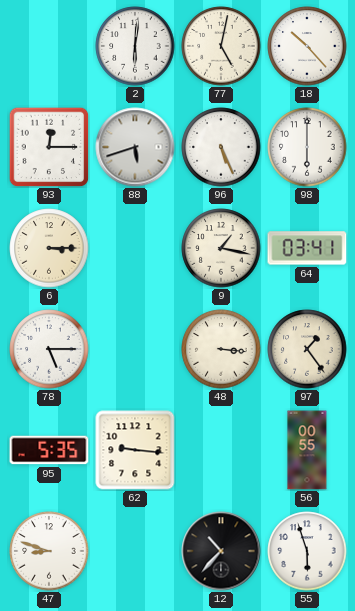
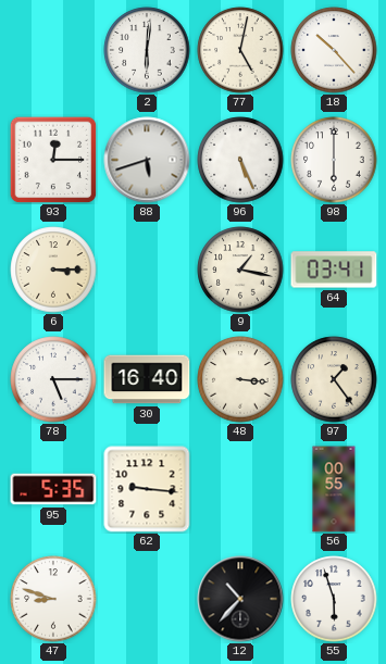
30: none -> 16:40
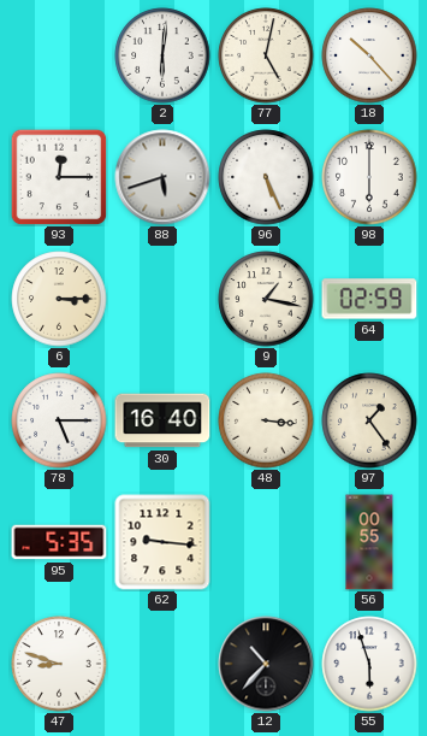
64: 03:41 -> 02:59
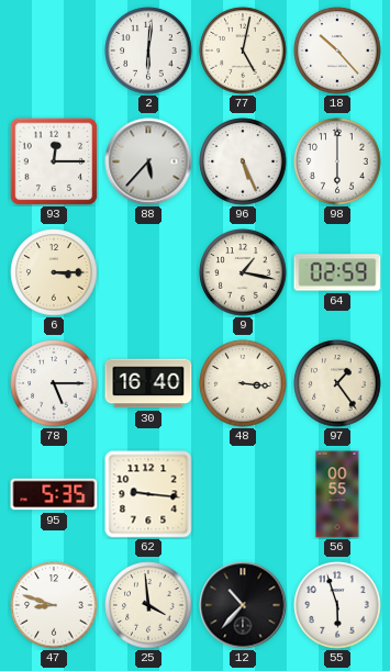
88: 5:42 -> 5:37
25: none -> 3:59
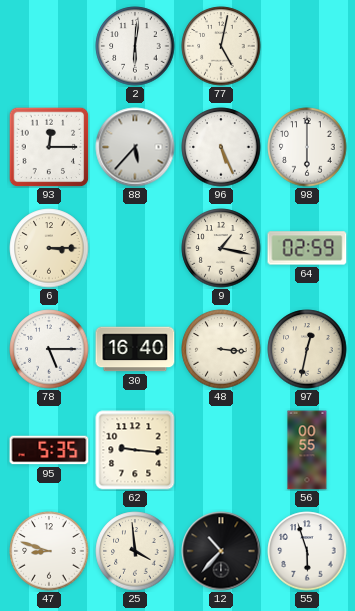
18: 10:23 -> none
97: 1:24 -> 12:32
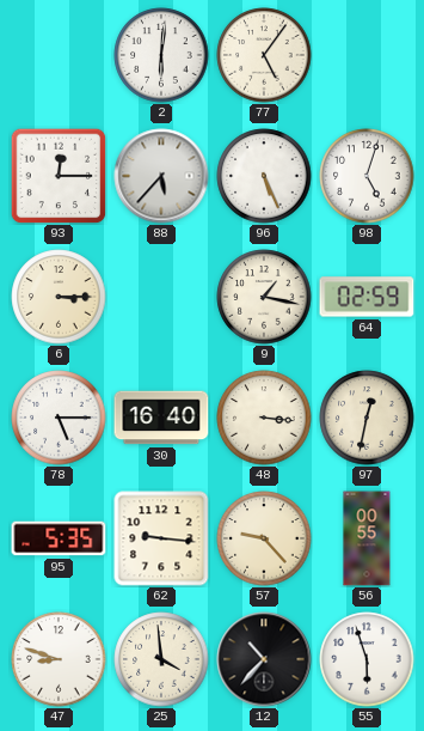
77: 5:02 -> 5:06
98: 6:00 -> 5:03
57: none -> 9:23
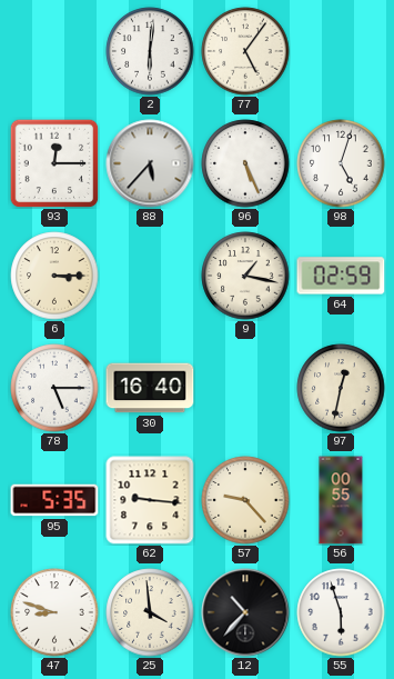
48: 3:16 -> none
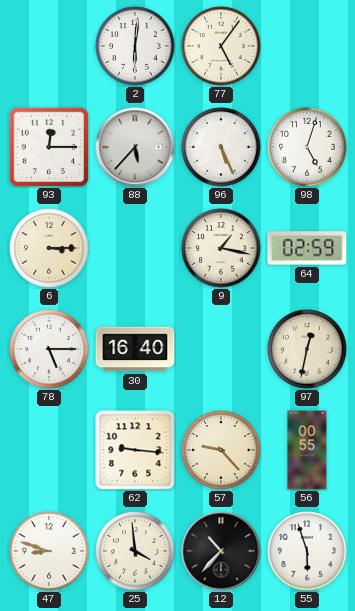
95: 5:35 -> none
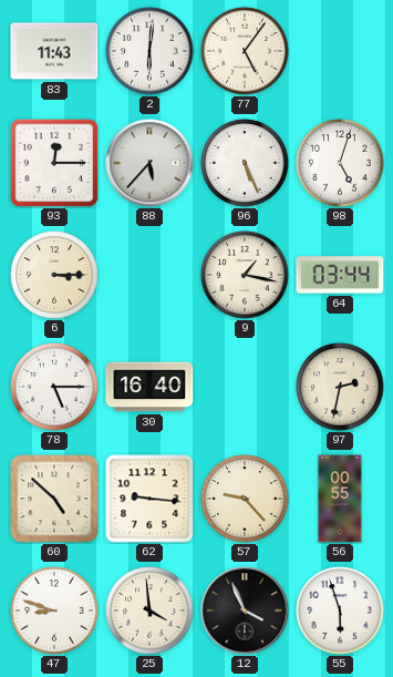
83: none -> 11:43
64: 02:59 -> 03:44
97: 12:32 -> 2:32
60: none -> 4:52
12: 10:37 -> 3:56
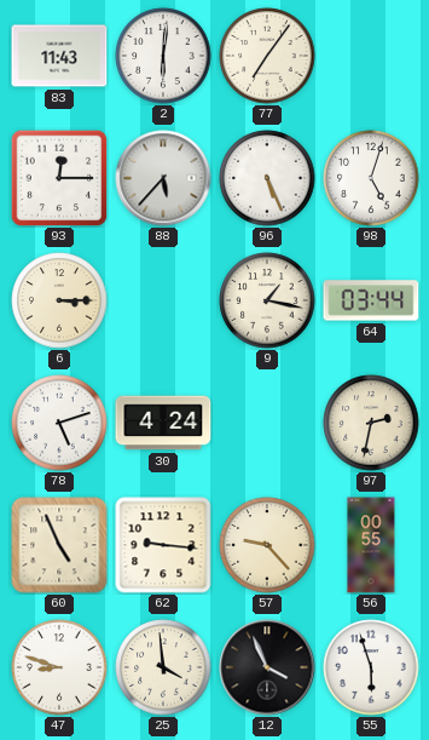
77: 5:06 -> 7:06
78: 5:15 -> 5:12
30: 16:40 -> 4:24
60: 4:52 -> 4:56
